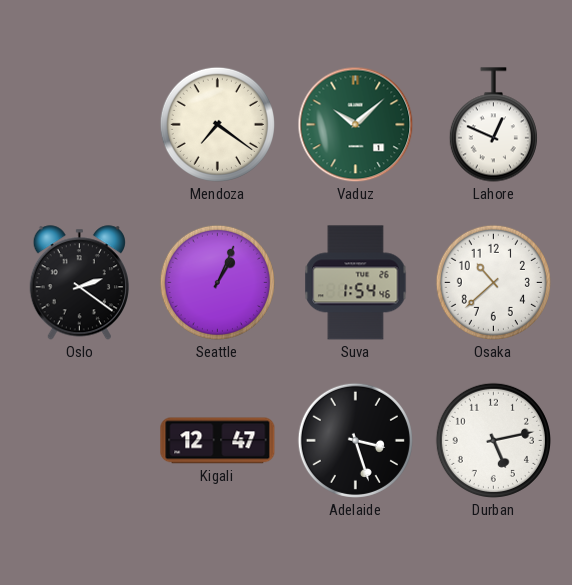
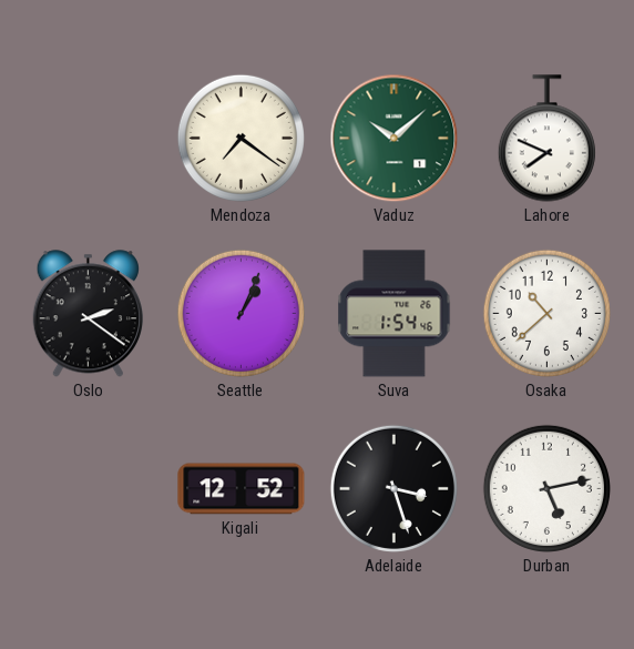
Lahore: 12:49 -> 7:49
Kigali: 12:47 -> 12:52
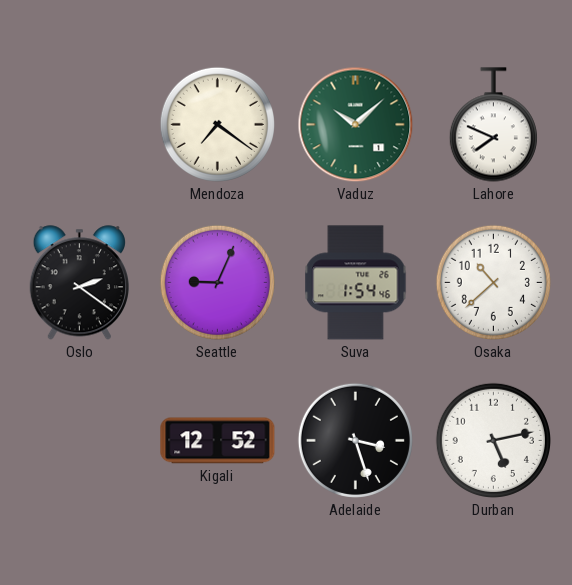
Seattle: 1:04 -> 9:04
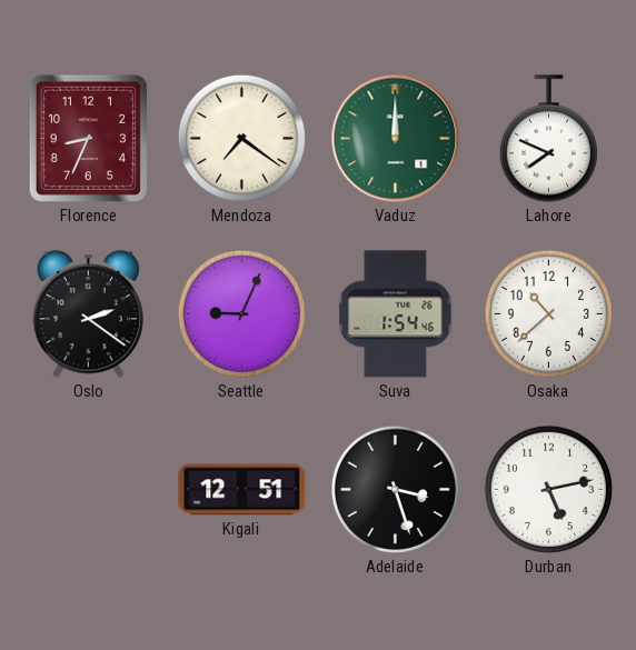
Florence: none -> 8:34
Vaduz: 10:08 -> 12:00
Kigali: 12:52 -> 12:51
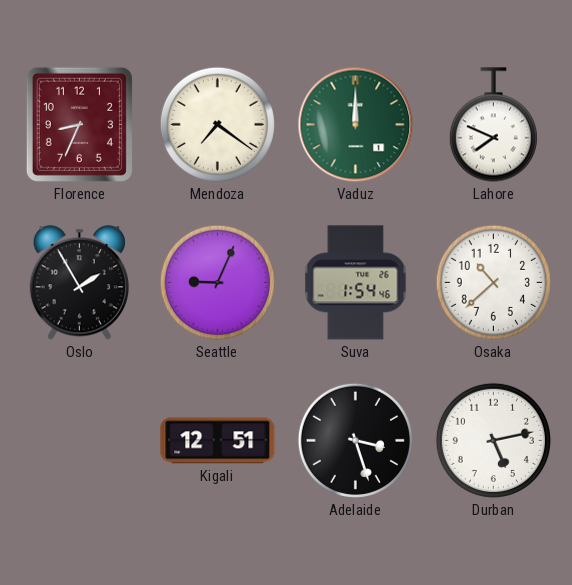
Oslo: 2:21 -> 1:55
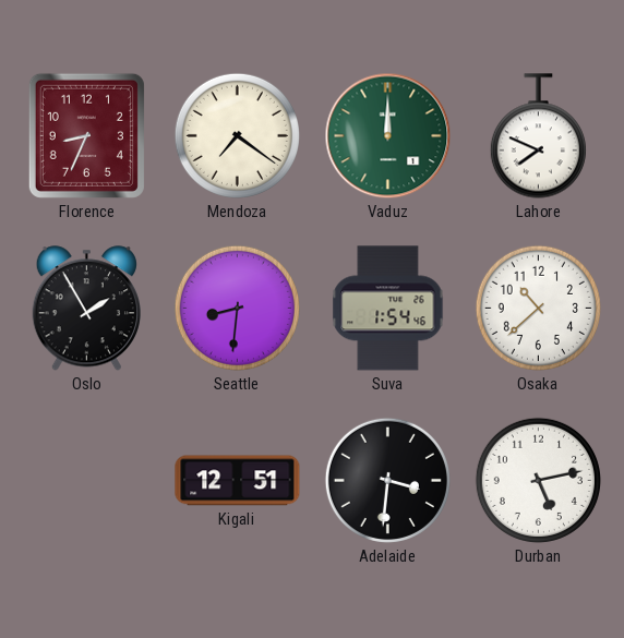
Seattle: 9:04 -> 8:31
Adelaide: 3:27 -> 3:31
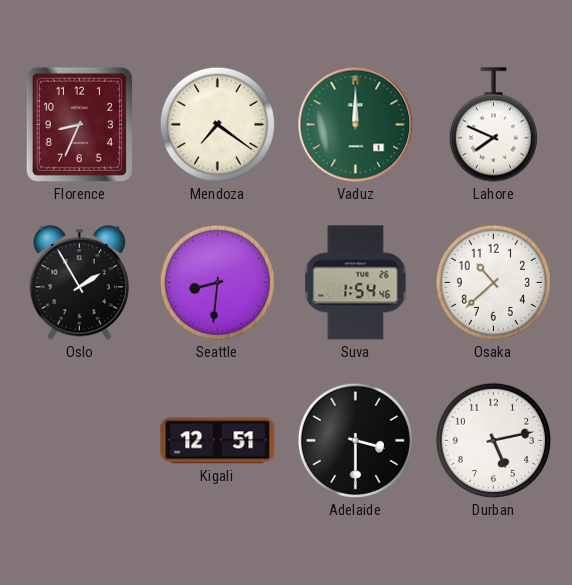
Adelaide: 3:31 -> 3:30
